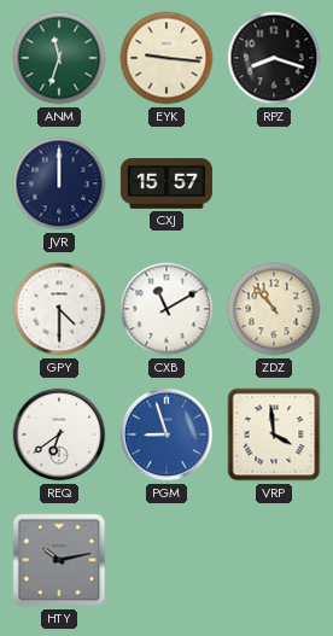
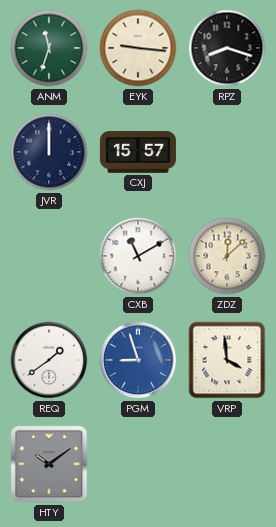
GPY: 4:30 -> none
ZDZ: 10:53 -> 12:08
REQ: 6:39 -> 1:39
HTY: 10:13 -> 10:09
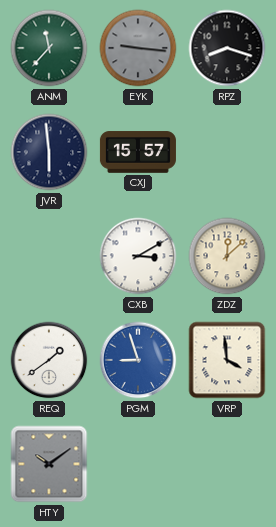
ANM: 11:33 -> 11:37
EYK dial: cream -> grey
JVR: 12:00 -> 5:59
CXB: 11:10 -> 3:10
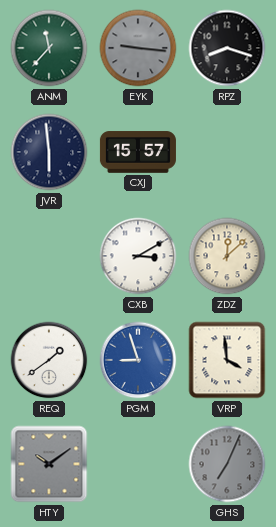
GHS: none -> 7:04
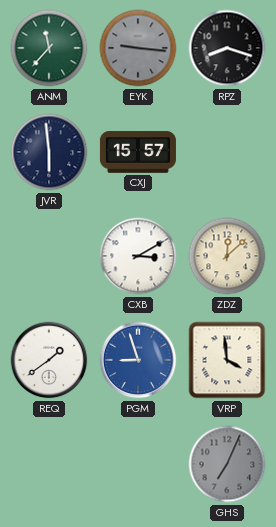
HTY: 10:09 -> none
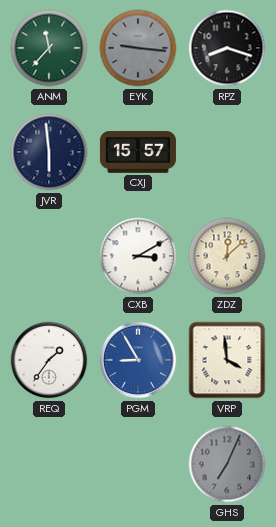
REQ: 1:39 -> 1:36
PGM: 8:57 -> 8:55
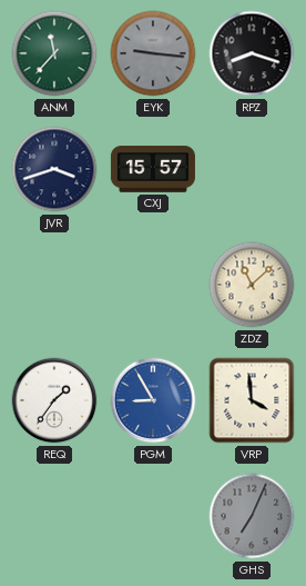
JVR: 5:59 -> 3:42
CXB: 3:10 -> none
ZDZ: 12:08 -> 11:08
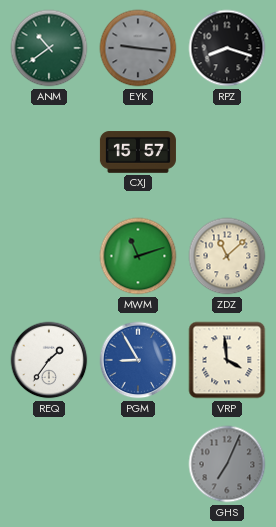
ANM: 11:37 -> 10:39
JVR: 3:42 -> none
MWM: none -> 11:12
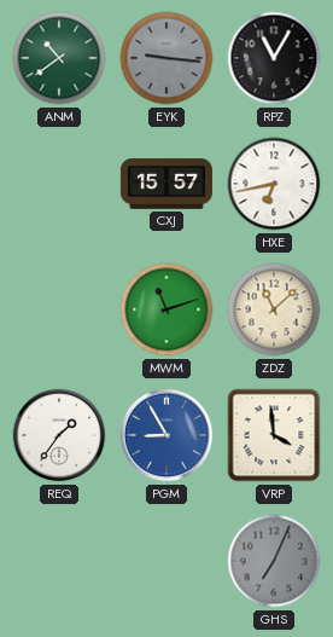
RPZ: 8:18 -> 11:05
HXE: none -> 6:43
